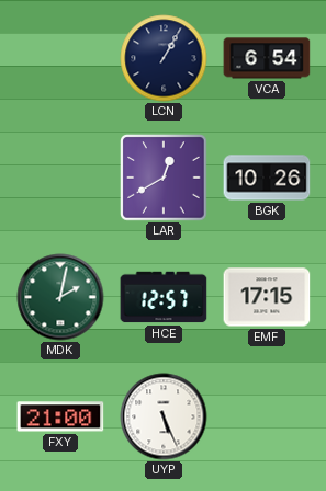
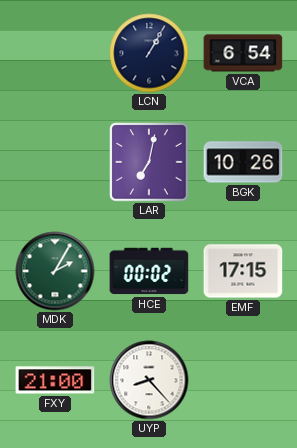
LAR: 12:40 -> 7:02
MDK: 2:02 -> 2:05
HCE: 12:57 -> 00:02
UYP: 5:26 -> 8:23
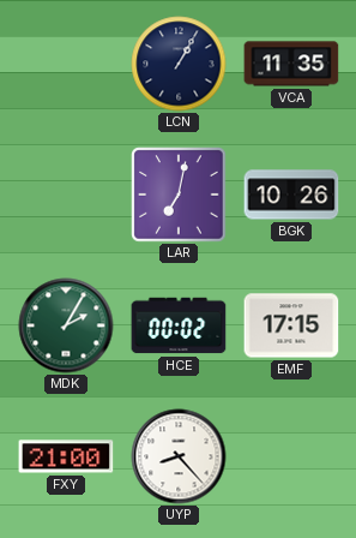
VCA: 6:54 -> 11:35
